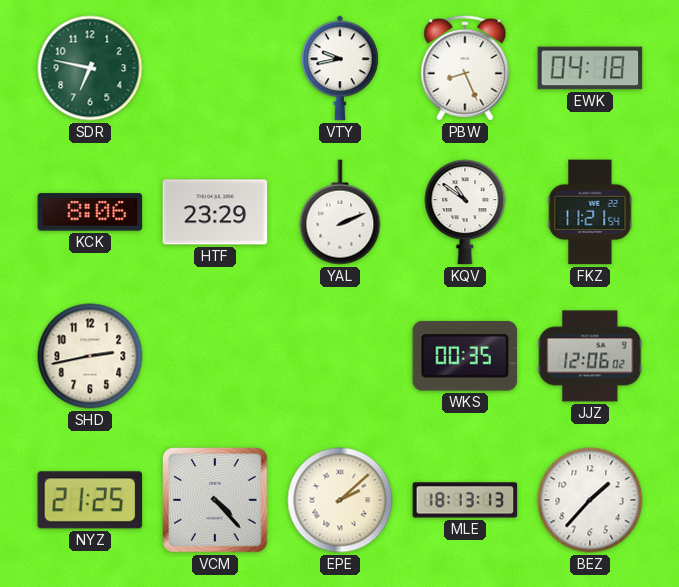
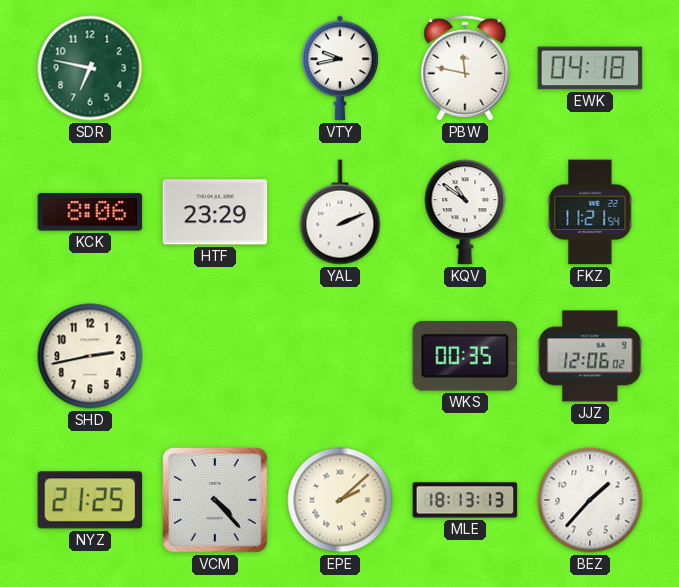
PBW: 8:26 -> 11:47
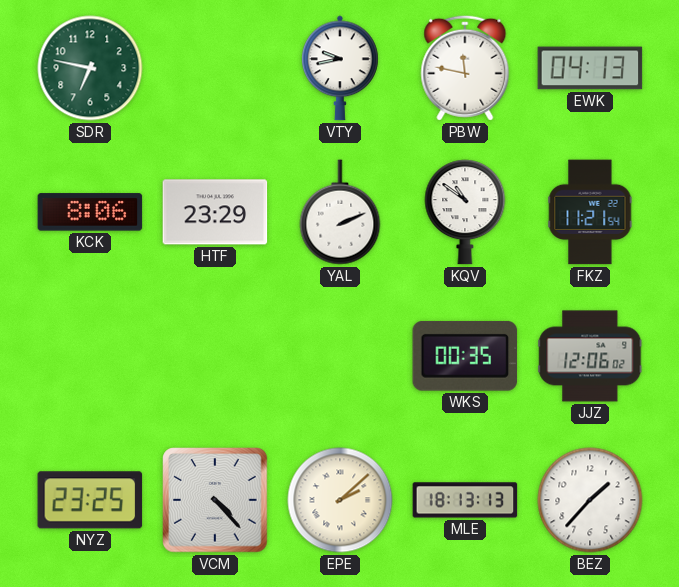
EWK: 04:18 -> 04:13
SHD: 2:43 -> none
NYZ: 21:25 -> 23:25
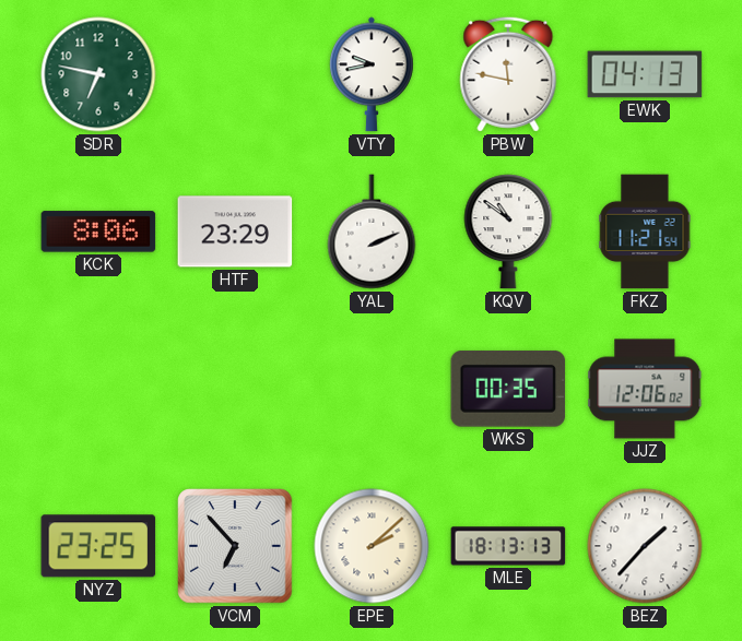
VCM: 4:23 -> 6:53
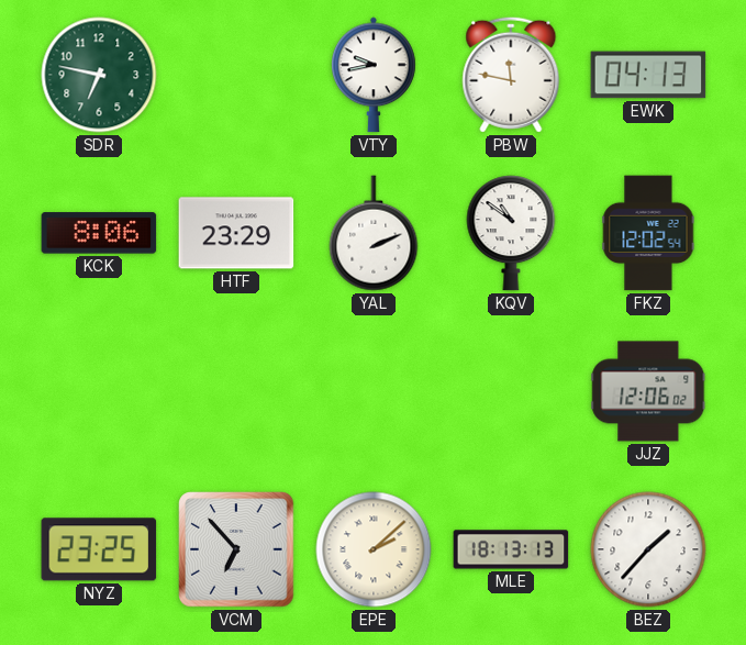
FKZ: 11:21 -> 12:02
WKS: 00:35 -> none
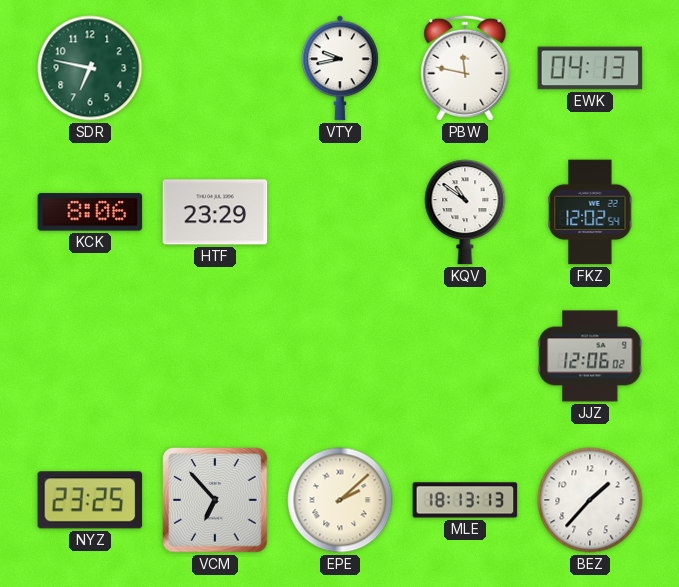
YAL: 2:11 -> none
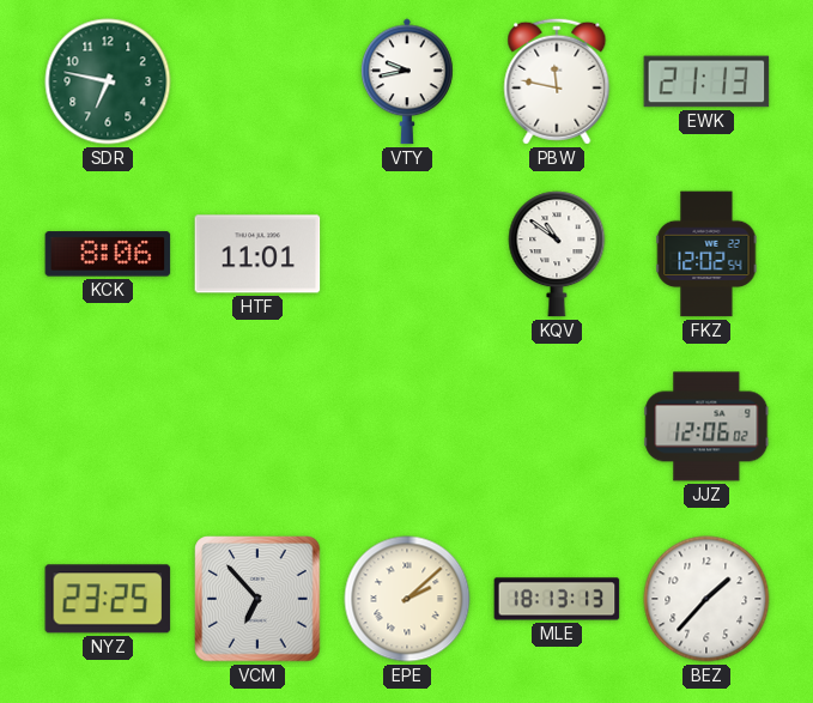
EWK: 04:13 -> 21:13
HTF: 23:29 -> 11:01
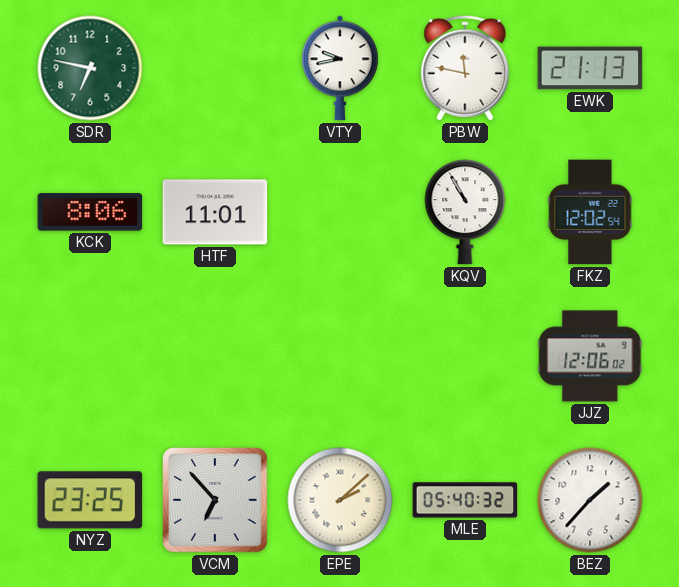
KQV: 10:51 -> 10:55
MLE: 18:13 -> 05:40
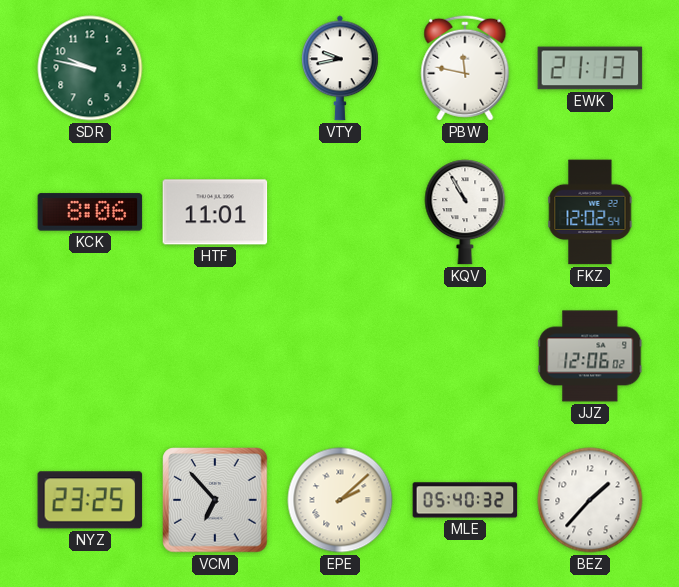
SDR: 6:47 -> 9:47
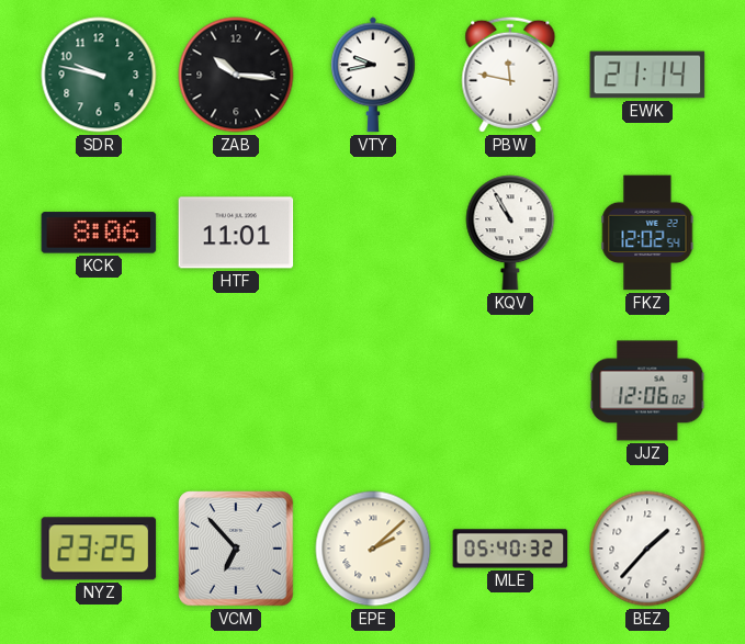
ZAB: none -> 10:16
EWK: 21:13 -> 21:14
